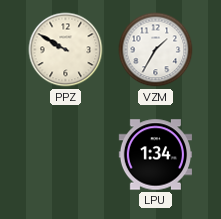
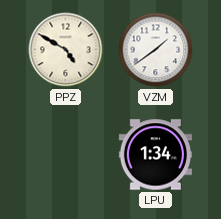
PPZ: 9:50 -> 4:50
VZM: 1:35 -> 1:39
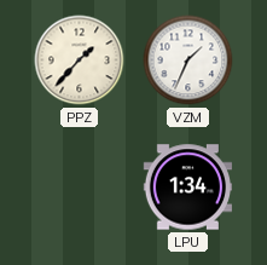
PPZ: 4:50 -> 1:37
VZM: 1:39 -> 1:34
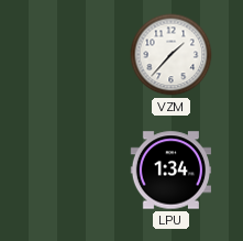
PPZ: 1:37 -> none
VZM: 1:34 -> 1:37
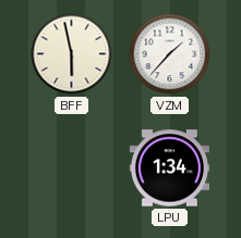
BFF: none -> 5:58
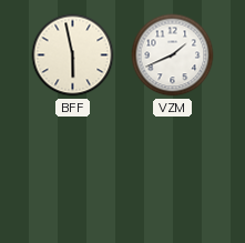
VZM: 1:37 -> 1:41
LPU: 1:34 -> none
